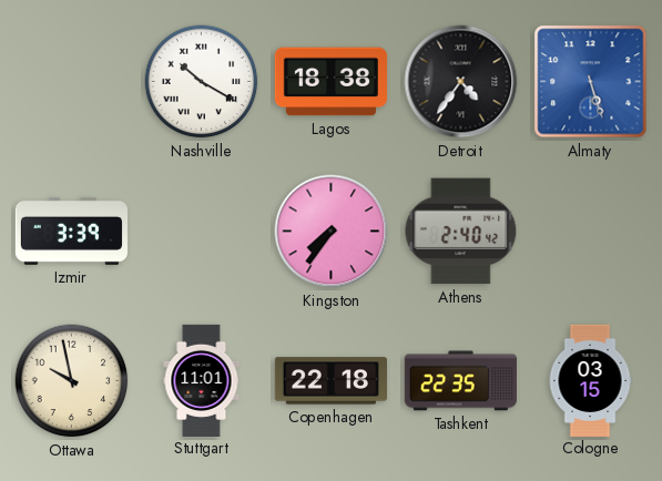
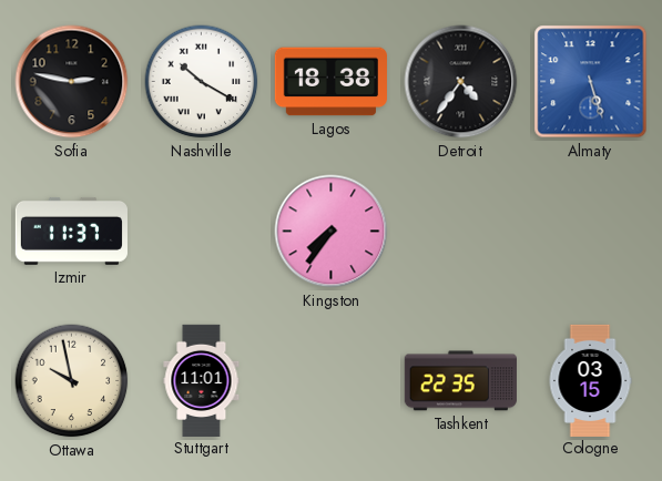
Sofia: none -> 2:47
Izmir: 3:39 -> 11:37
Athens: 2:40 -> none
Copenhagen: 22:18 -> none
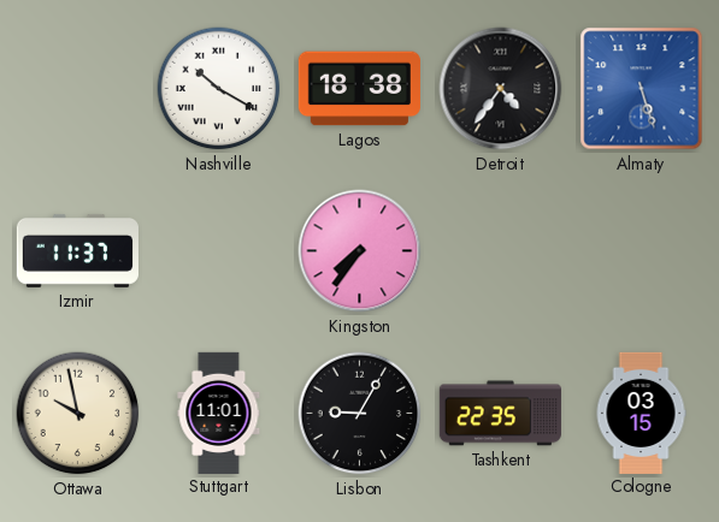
Sofia: 2:47 -> none
Lisbon: none -> 9:05
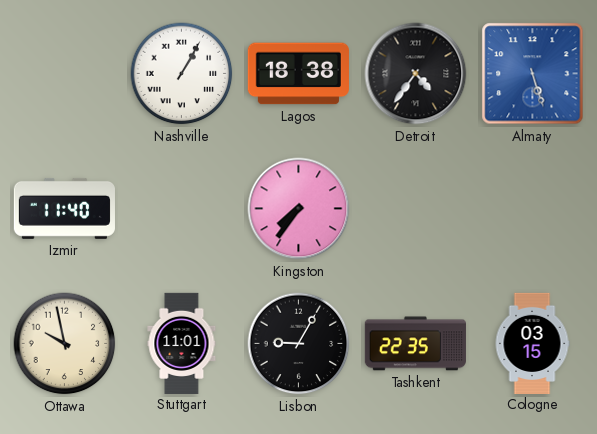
Nashville: 10:20 -> 1:05
Izmir: 11:37 -> 11:40
